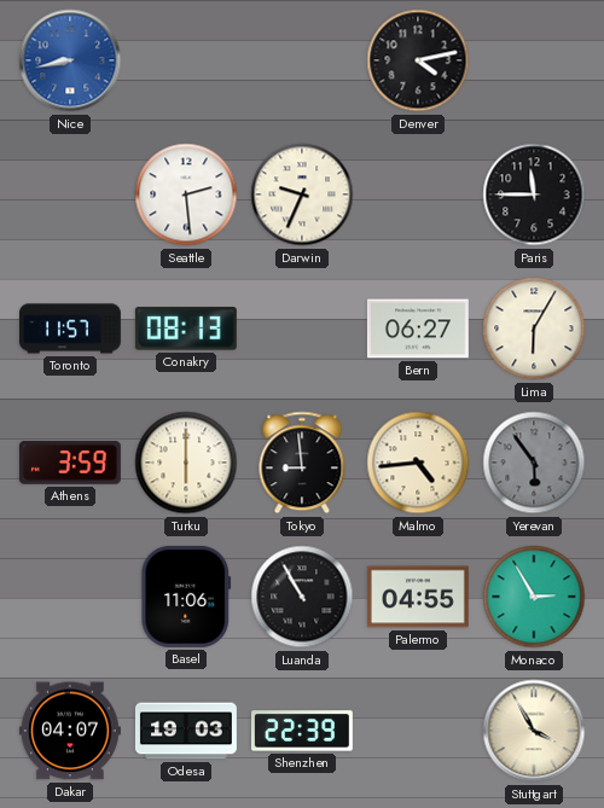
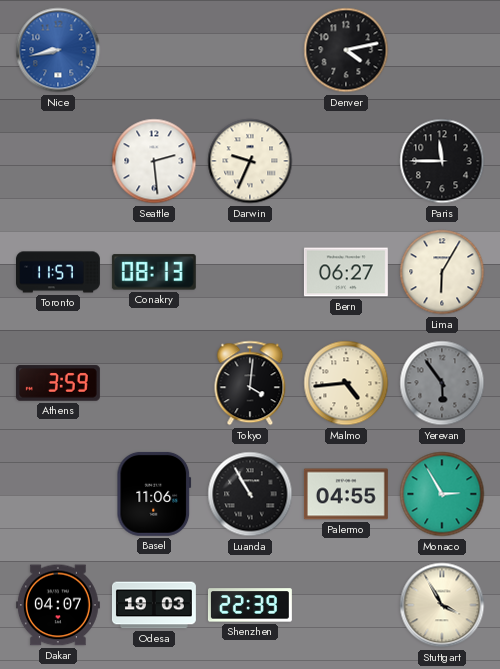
Turku: 6:00 -> none
Tokyo: 8:59 -> 4:01
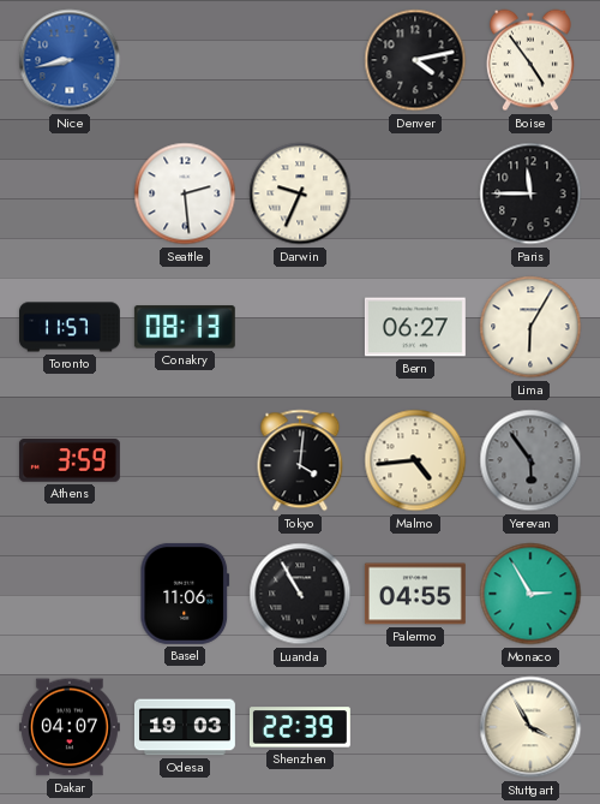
Boise: none -> 4:54
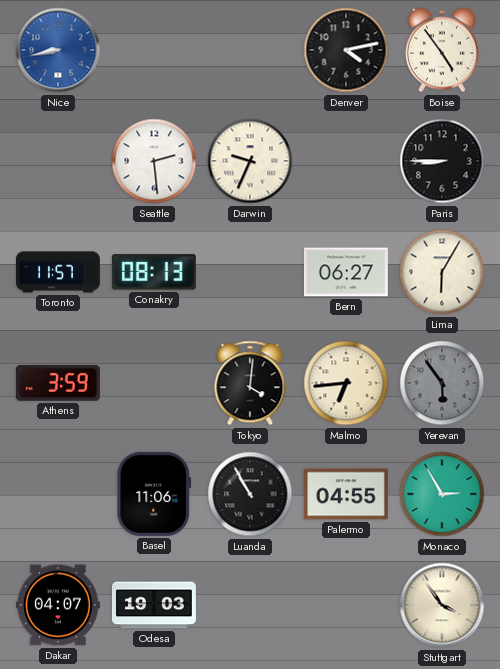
Paris: 11:45 -> 8:45
Malmo: 4:44 -> 6:44
Shenzhen: 22:39 -> none
Stuttgart: 3:55 -> 3:54
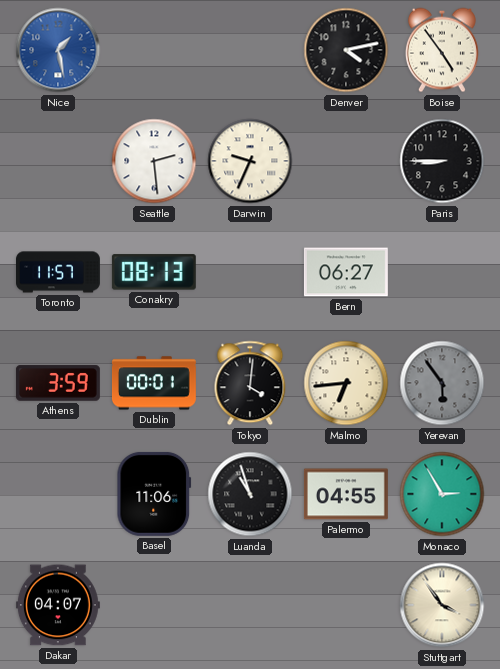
Nice: 8:43 -> 1:28
Lima: 6:05 -> none
Dublin: none -> 00:01
Luanda: 10:55 -> 10:57
Odesa: 19:03 -> none
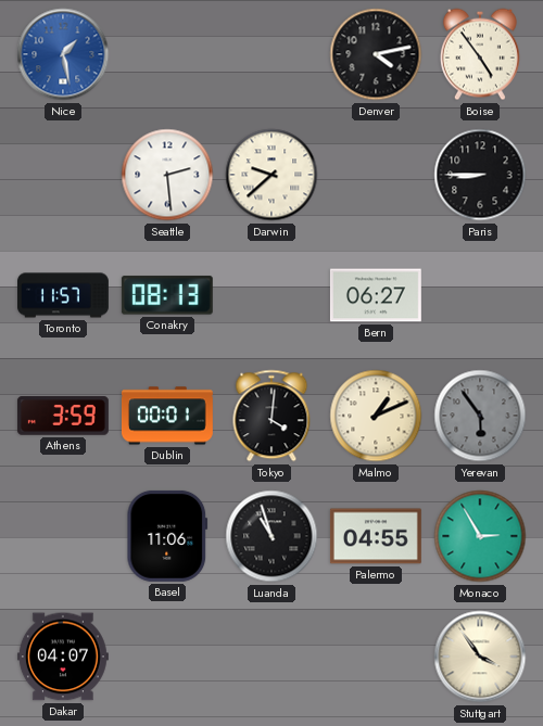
Darwin: 9:34 -> 9:38
Malmo: 6:44 -> 1:11
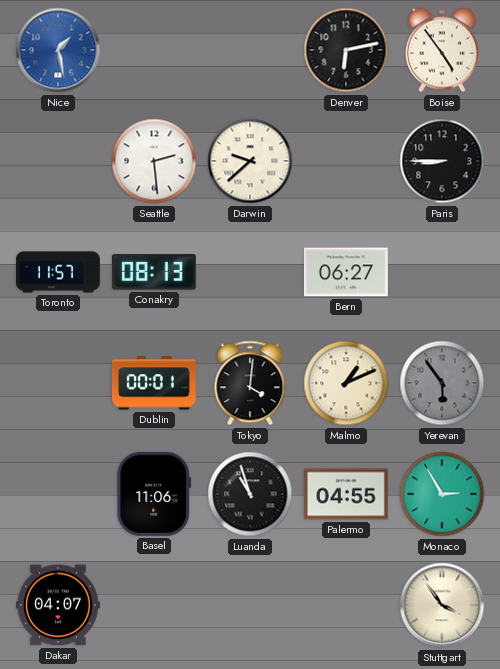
Denver: 4:13 -> 6:13
Athens: 3:59 -> none
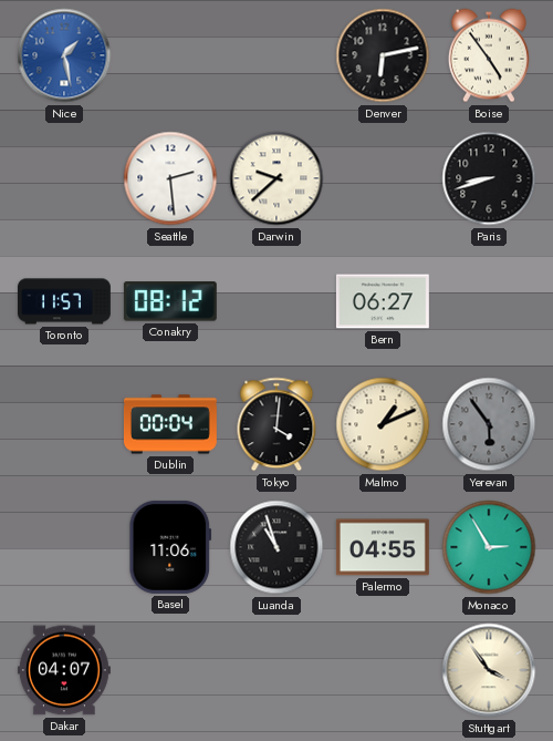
Paris: 8:45 -> 8:42
Conakry: 08:13 -> 08:12
Dublin: 00:01 -> 00:04
